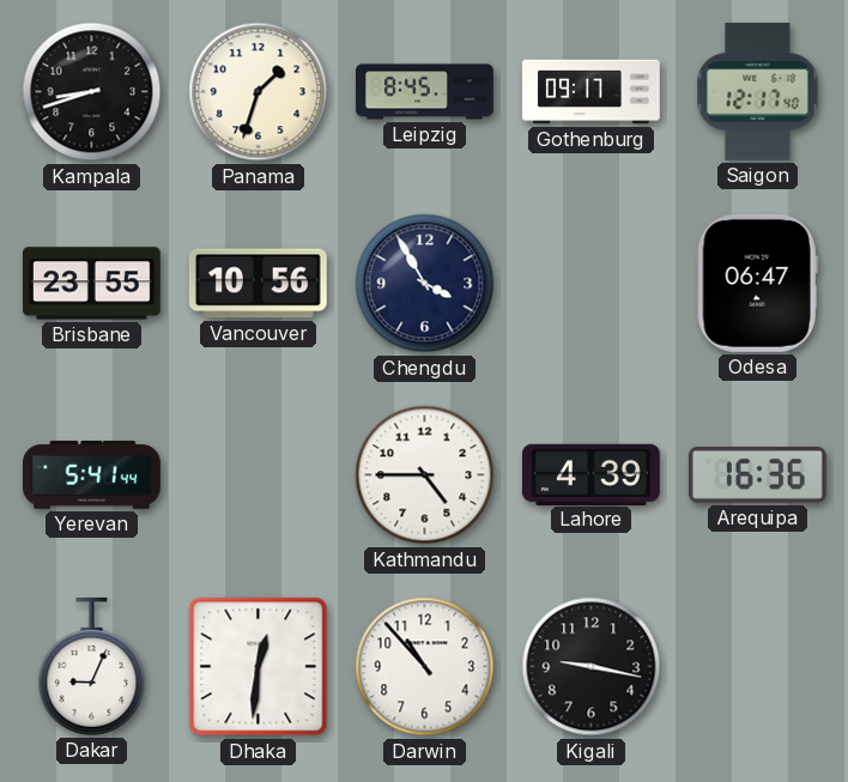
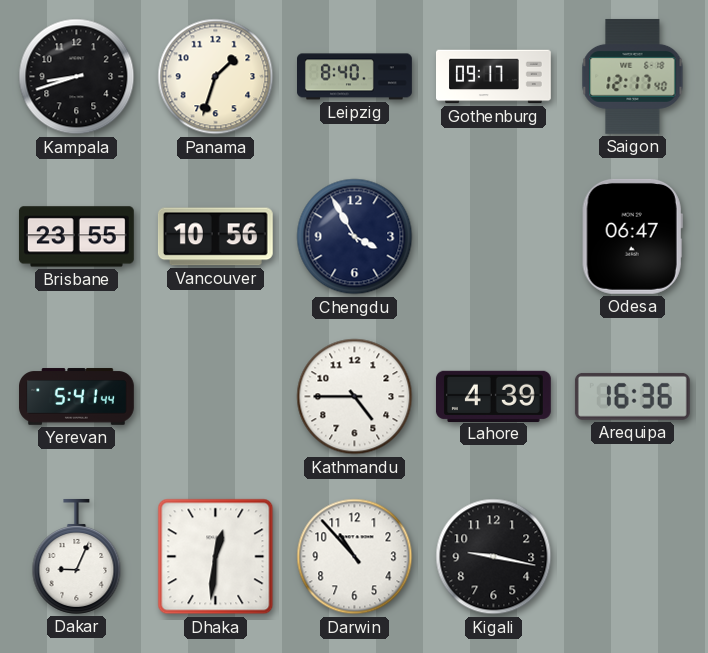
Leipzig: 8:45 -> 8:40
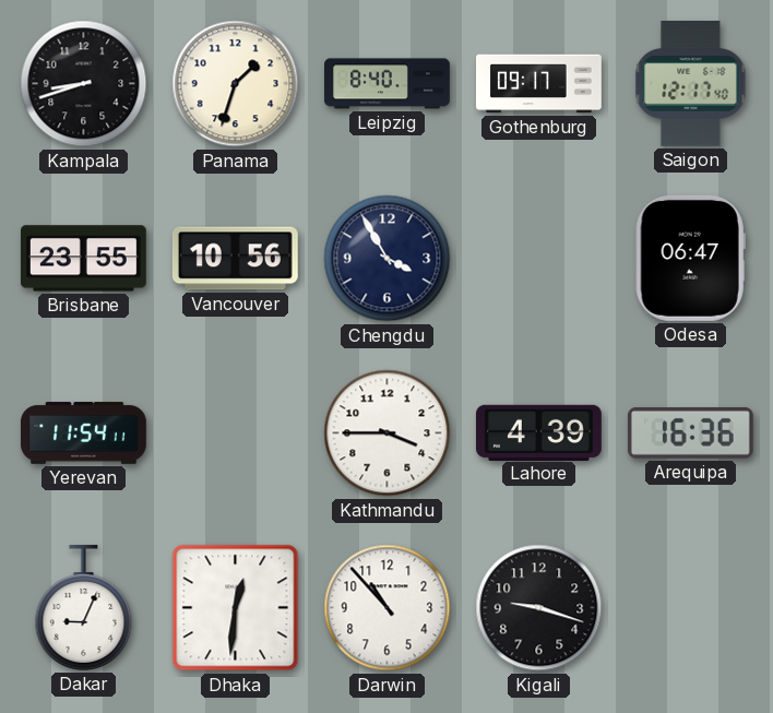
Yerevan: 5:41 -> 11:54
Kathmandu: 4:45 -> 3:45
Kigali: 9:17 -> 9:18
